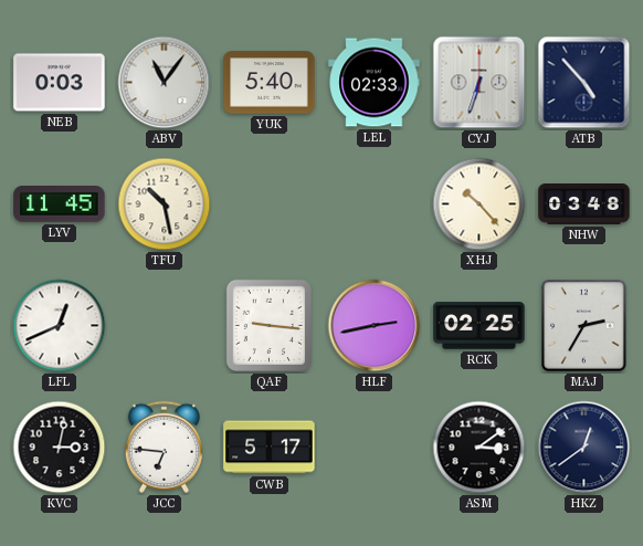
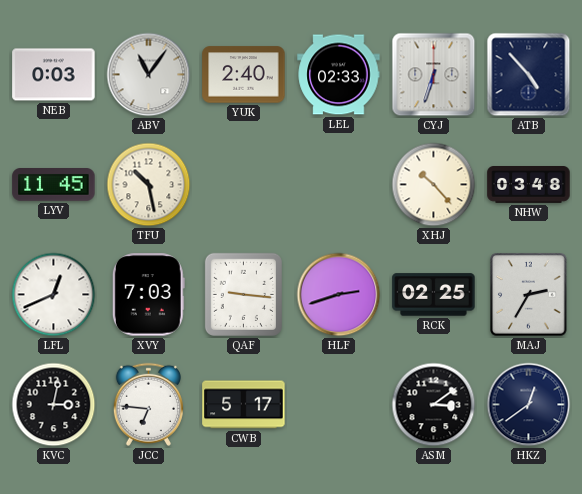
YUK: 5:40 -> 2:40
XVY: none -> 7:03
HLF: 2:43 -> 2:42
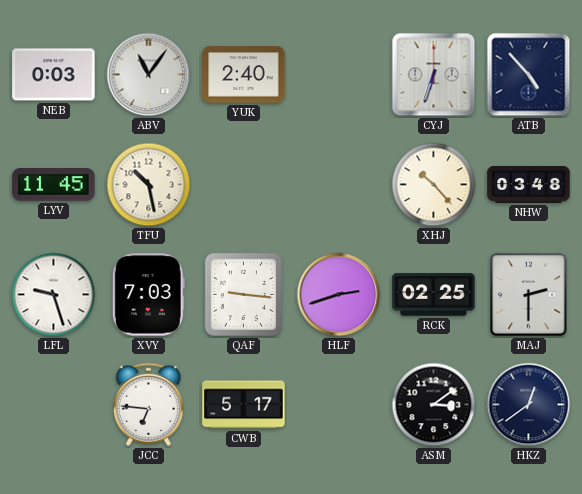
LEL: 02:33 -> none
LFL: 12:41 -> 9:27
MAJ: 2:35 -> 2:30
KVC: 3:02 -> none
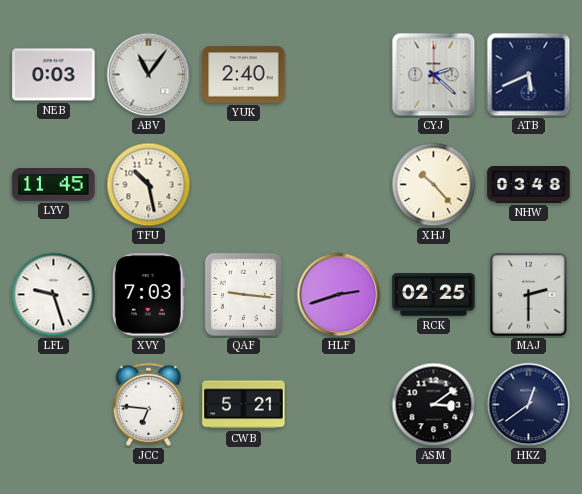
CYJ: 6:33 -> 2:22
ATB: 4:53 -> 5:41
CWB: 5:17 -> 5:21
